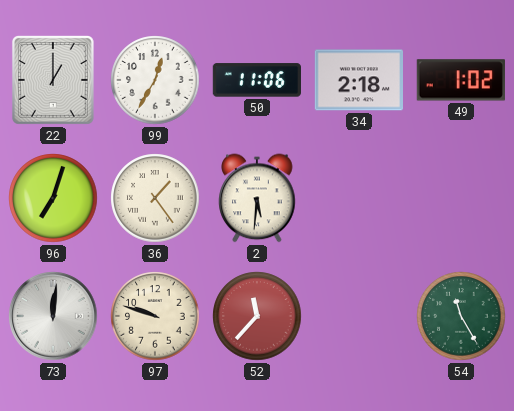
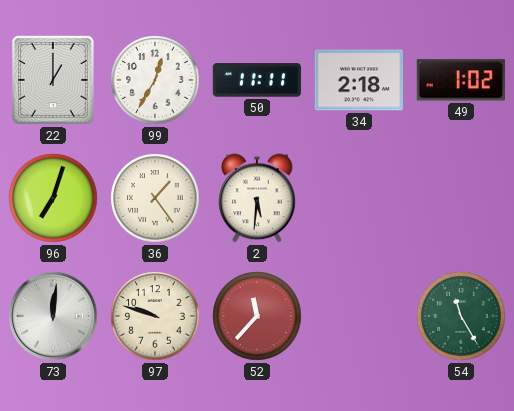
50: 11:06 -> 11:11
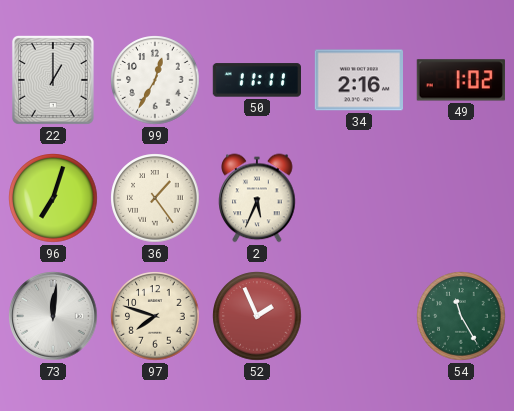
34: 2:18 -> 2:16
2: 5:31 -> 5:34
97: 9:48 -> 7:48
52: 11:37 -> 1:56
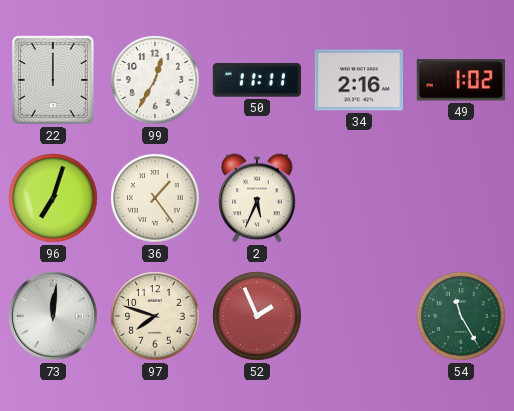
22: 1:00 -> 12:00
